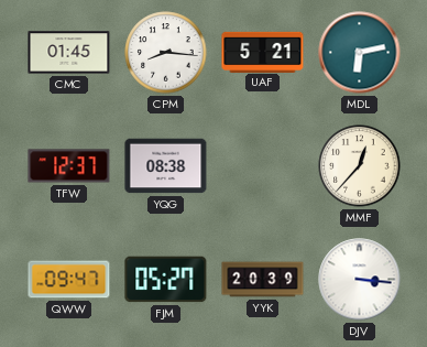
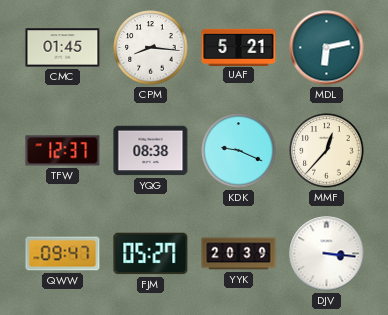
KDK: none -> 9:19
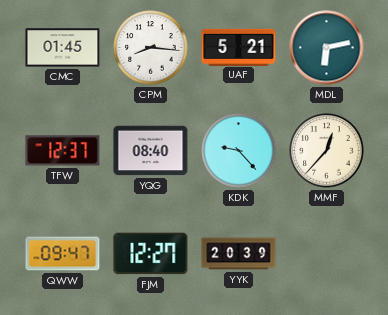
YQG: 08:38 -> 08:40
KDK: 9:19 -> 9:23
FJM: 05:27 -> 12:27
DJV: 3:16 -> none
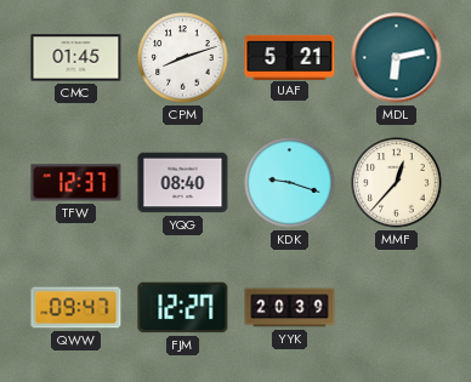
CPM: 8:16 -> 8:12
KDK: 9:23 -> 9:18
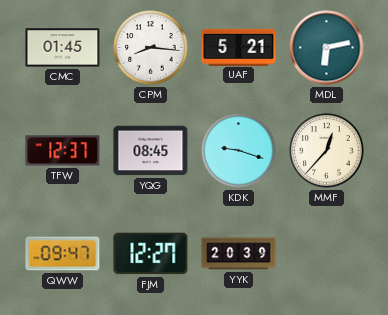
CPM: 8:12 -> 8:16
YQG: 08:40 -> 08:45
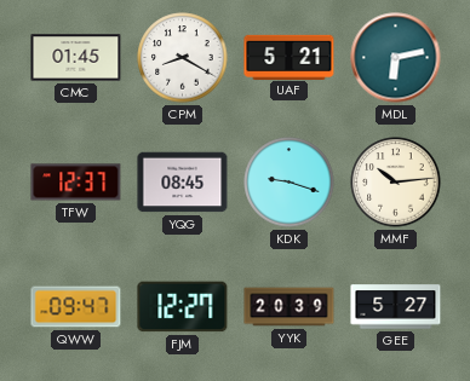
CPM: 8:16 -> 8:20
MMF: 12:37 -> 10:14
GEE: none -> 5:27
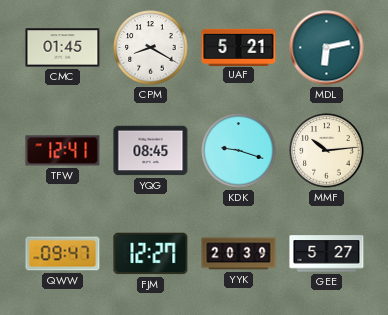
TFW: 12:37 -> 12:41
